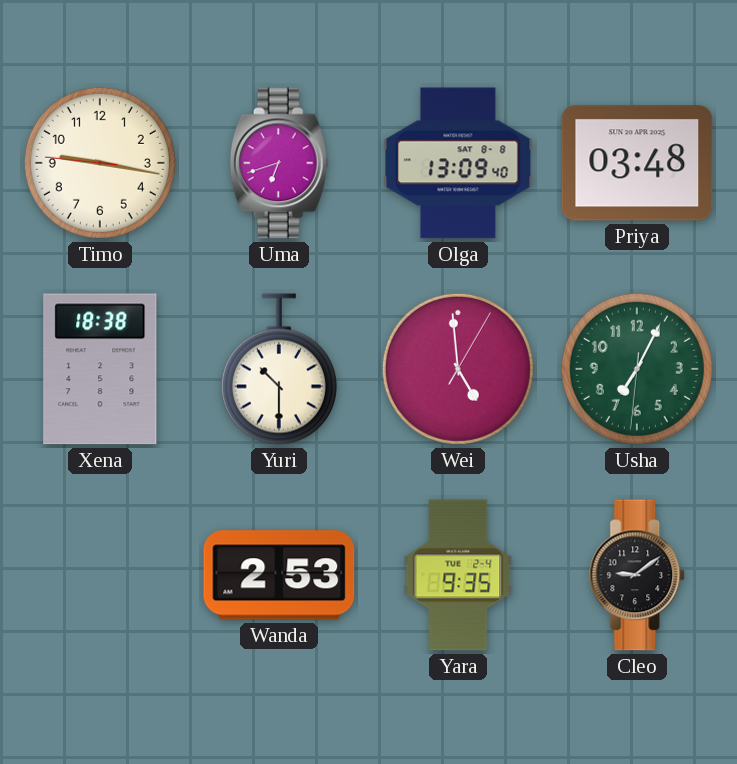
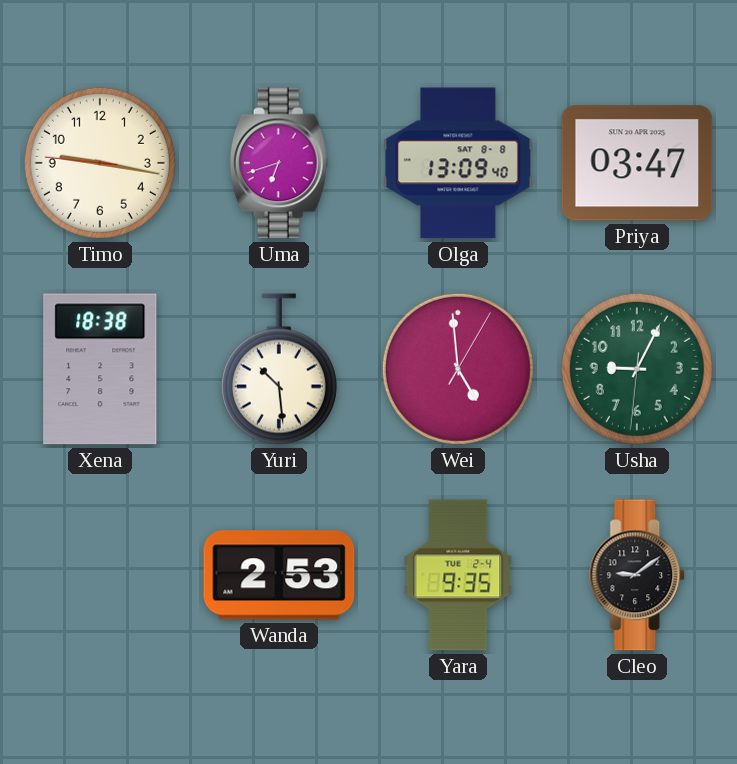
Priya: 03:48 -> 03:47
Yuri: 10:30 -> 10:29
Usha: 7:04 -> 9:04
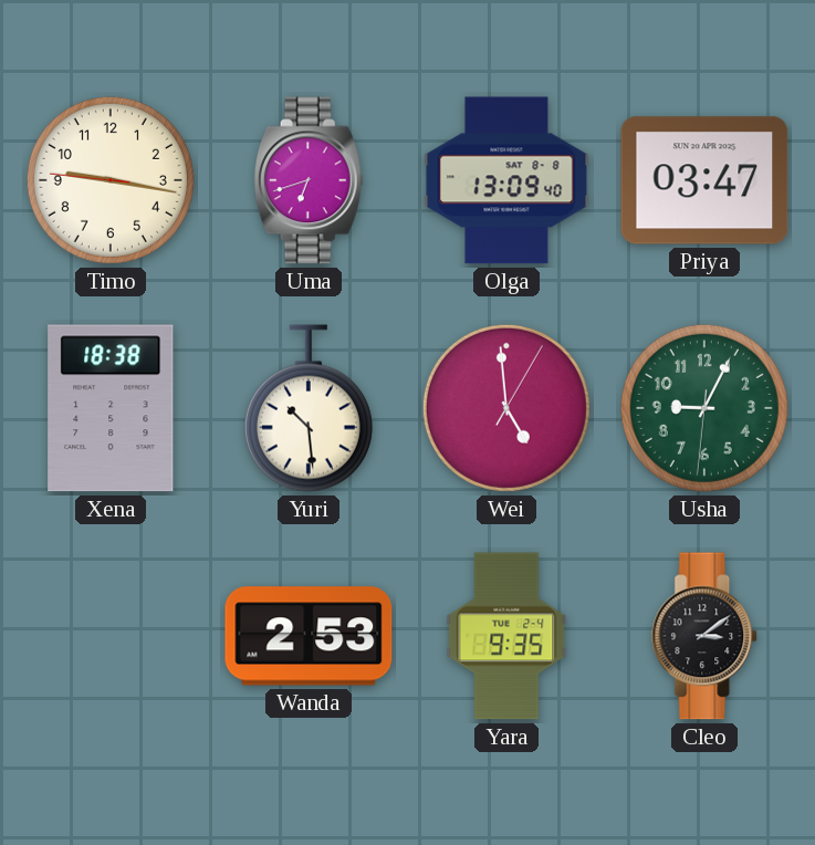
Cleo: 9:09 -> 3:09
